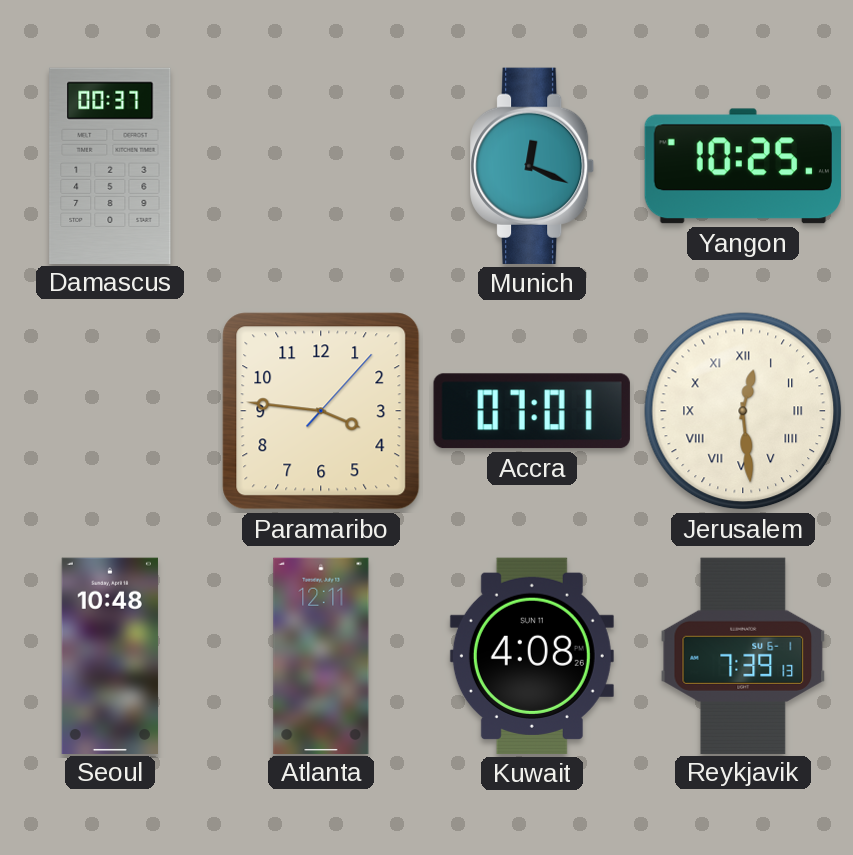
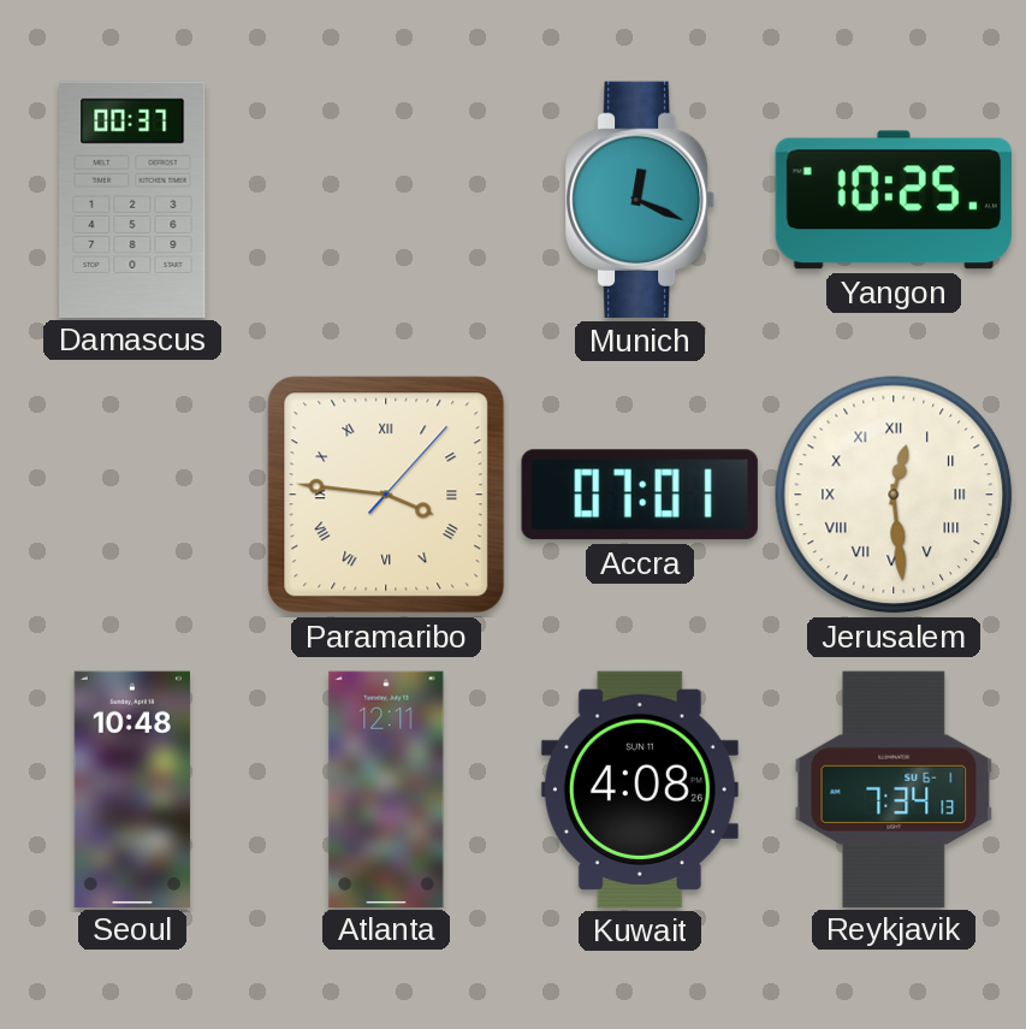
Paramaribo numerals: Arabic -> Roman
Reykjavik: 7:39 -> 7:34
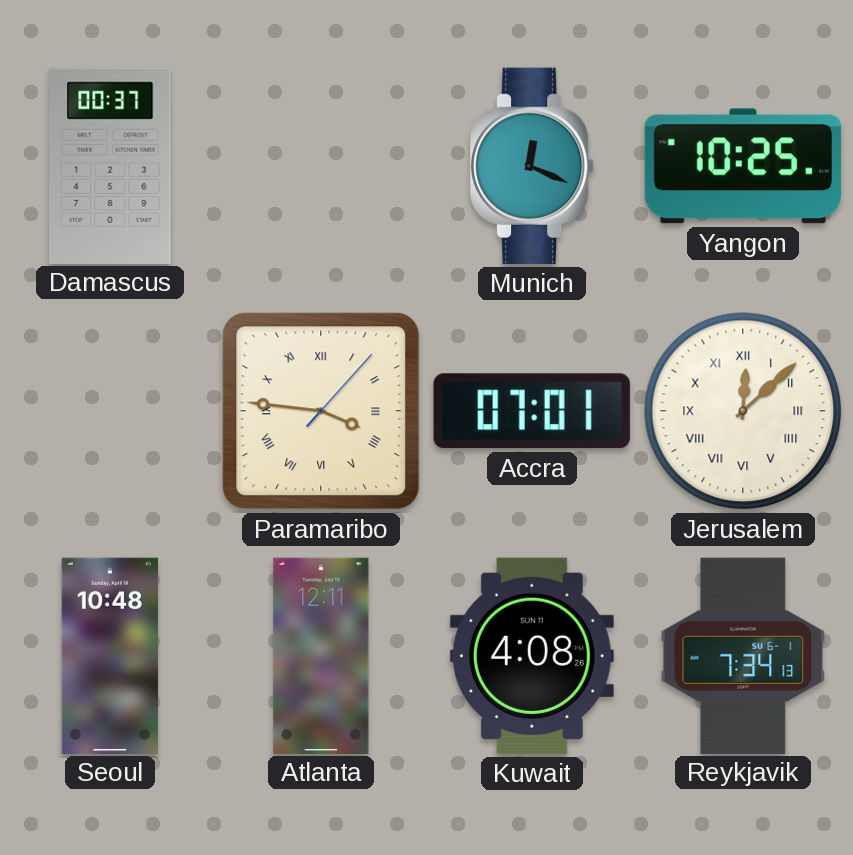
Jerusalem: 12:29 -> 12:08
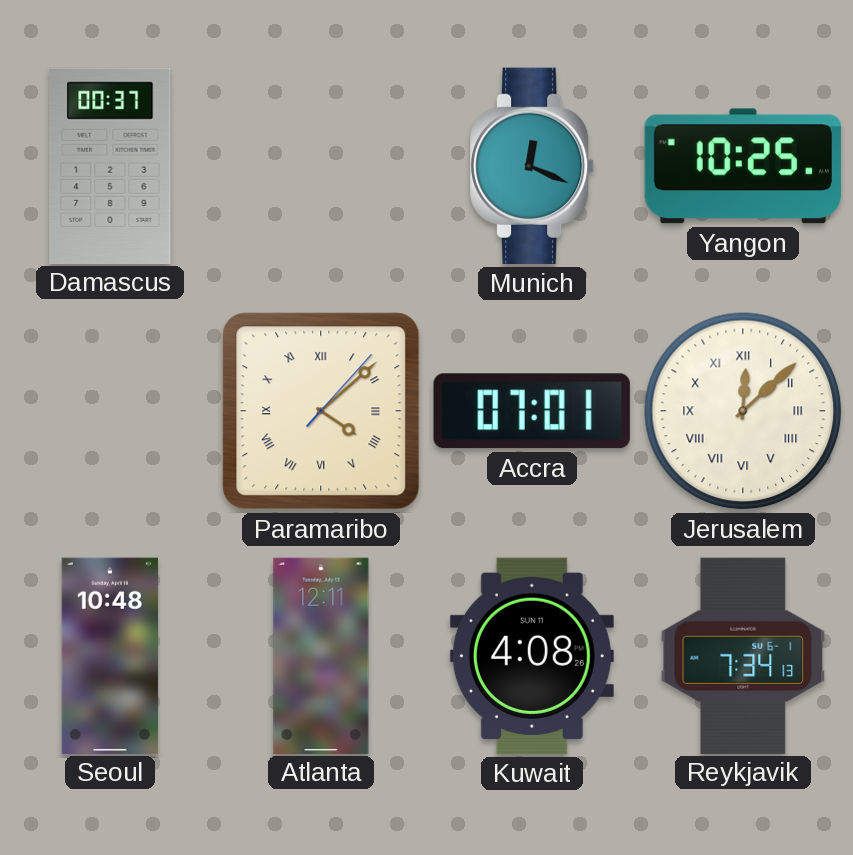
Paramaribo: 3:46 -> 4:08
